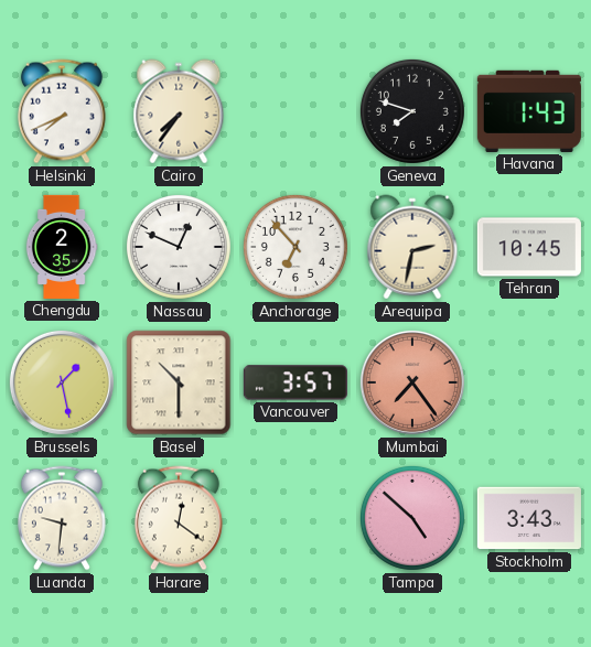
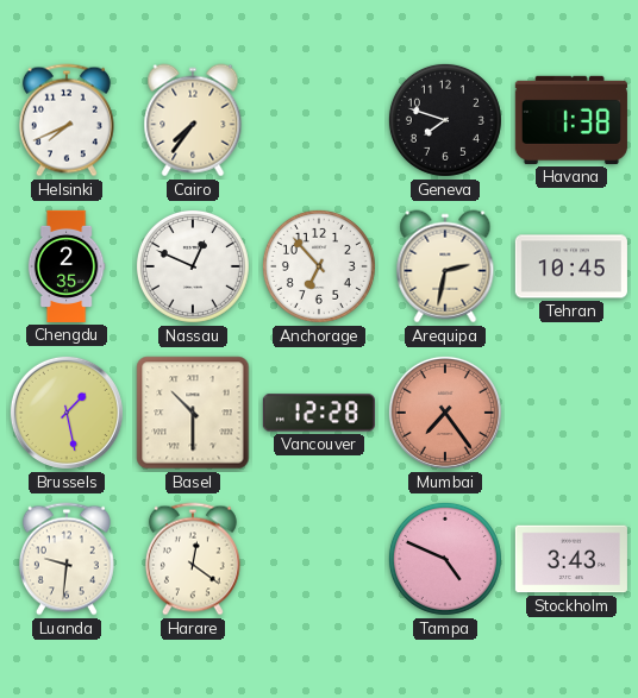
Havana: 1:43 -> 1:38
Vancouver: 3:57 -> 12:28
Tampa: 4:52 -> 4:49
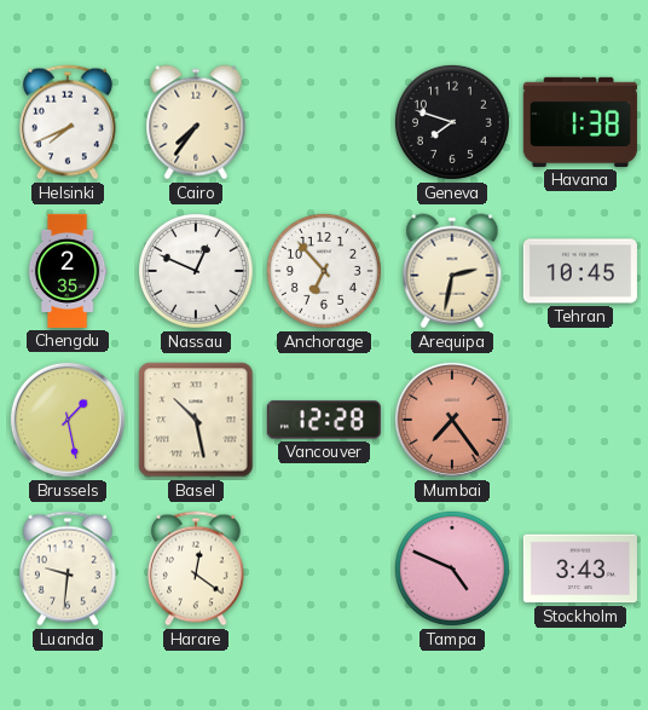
Basel: 10:30 -> 10:28
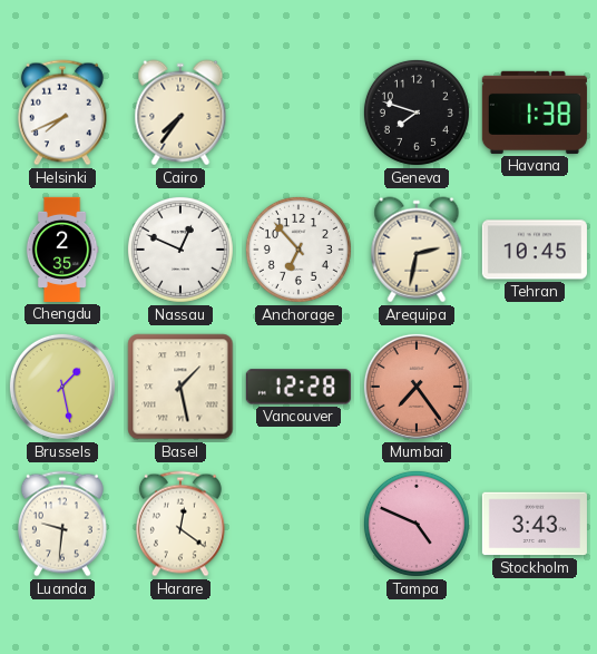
Basel: 10:28 -> 1:28
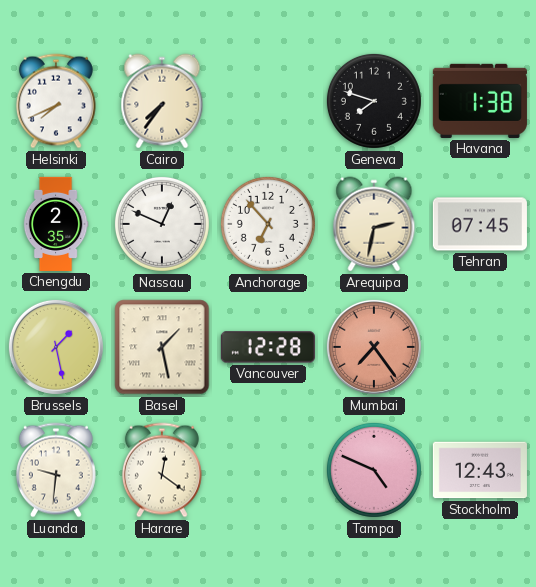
Tehran: 10:45 -> 07:45
Stockholm: 3:43 -> 12:43
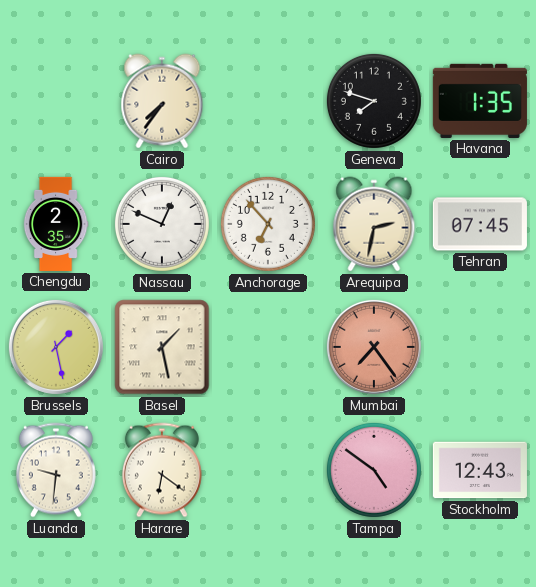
Helsinki: 7:41 -> none
Havana: 1:38 -> 1:35
Vancouver: 12:28 -> none
Harare: 12:21 -> 6:21
Tampa: 4:49 -> 4:51
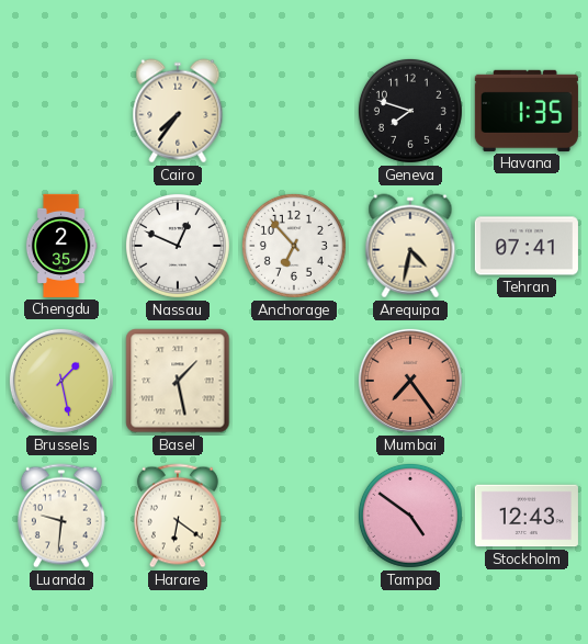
Arequipa: 2:32 -> 4:32
Tehran: 07:45 -> 07:41
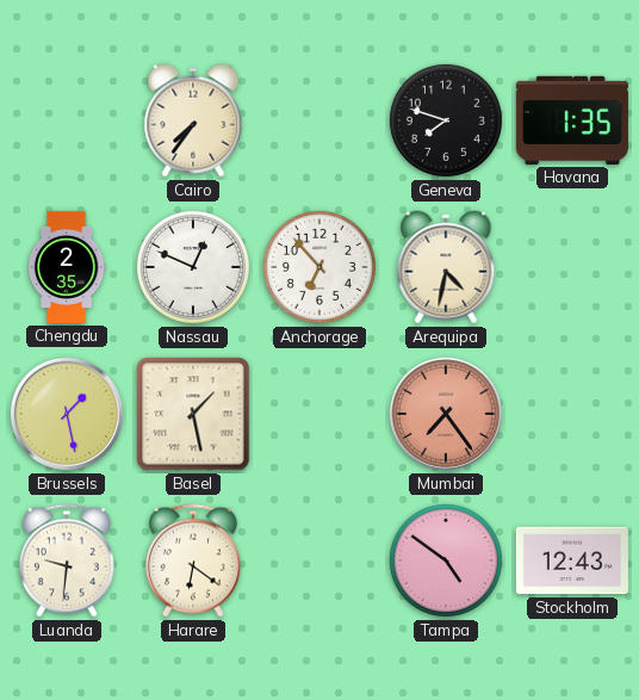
Tehran: 07:41 -> none
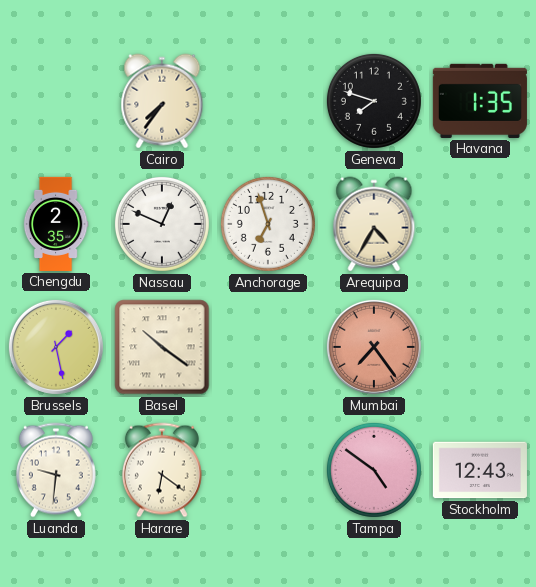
Anchorage: 6:53 -> 6:57
Arequipa: 4:32 -> 4:35
Basel: 1:28 -> 10:21
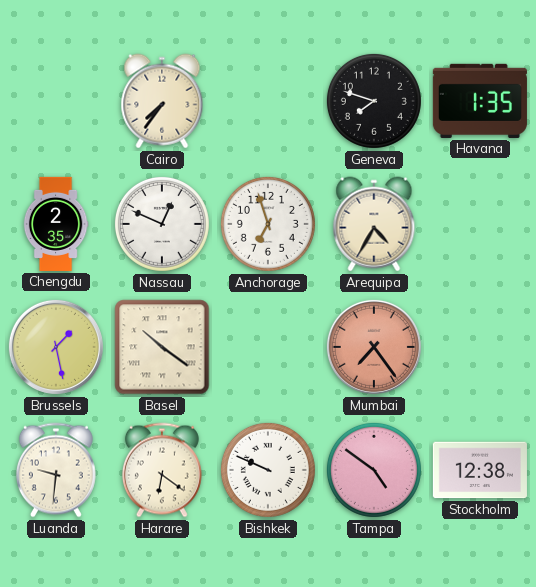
Bishkek: none -> 9:49
Stockholm: 12:43 -> 12:38
